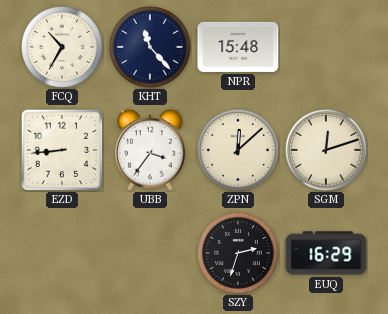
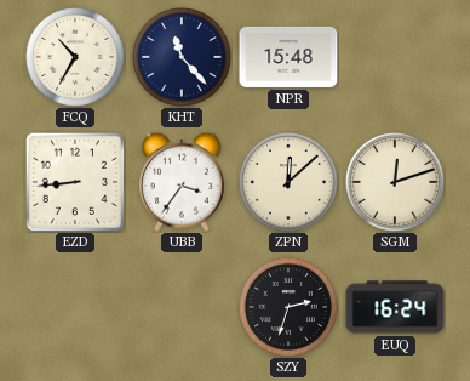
EUQ: 16:29 -> 16:24
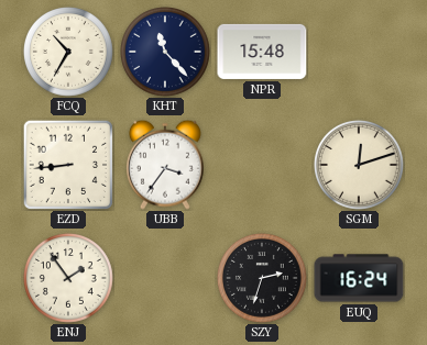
ZPN: 12:08 -> none
ENJ: none -> 1:54
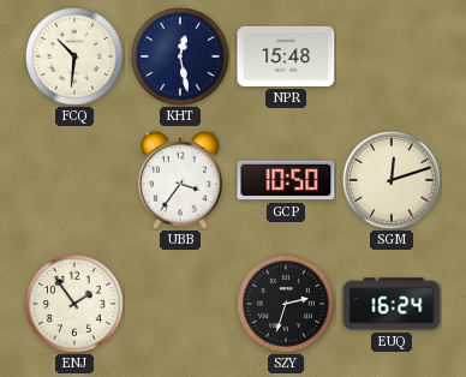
FCQ: 10:35 -> 10:31
KHT: 11:23 -> 12:28
EZD: 8:44 -> none
GCP: none -> 10:50
